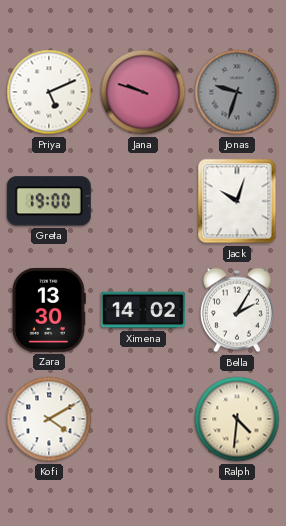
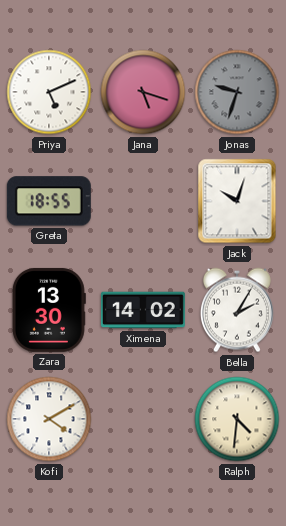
Jana: 9:48 -> 5:18
Greta: 19:00 -> 18:55
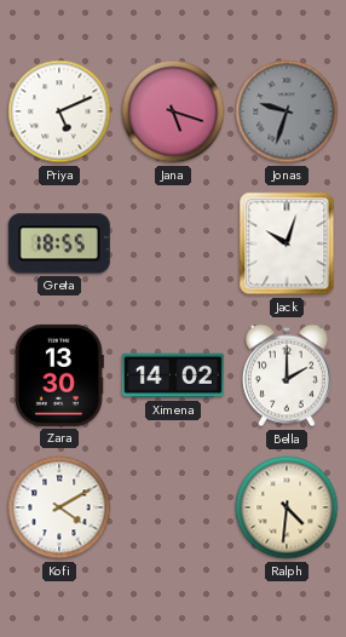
Bella: 2:05 -> 2:00
